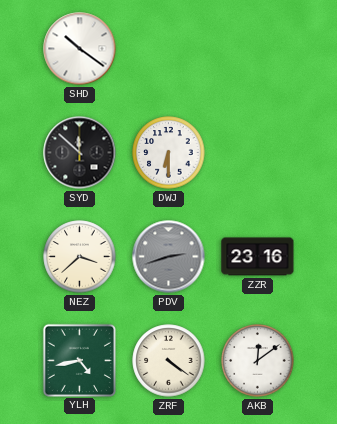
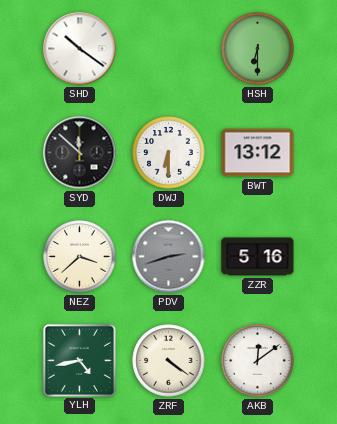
HSH: none -> 6:30
BWT: none -> 13:12
ZZR: 23:16 -> 5:16
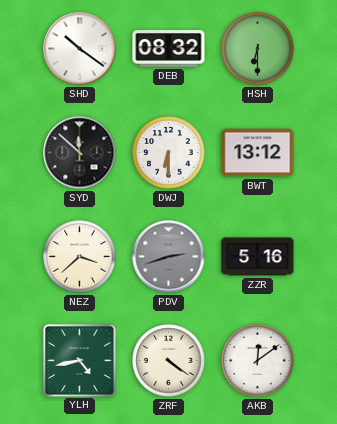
DEB: none -> 08:32
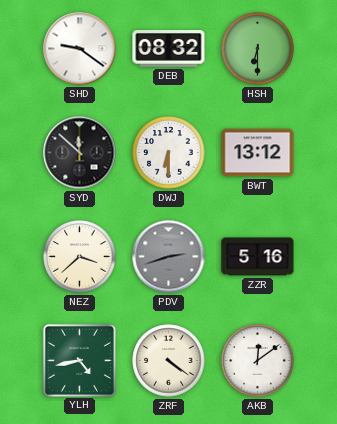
SHD: 10:21 -> 9:21
